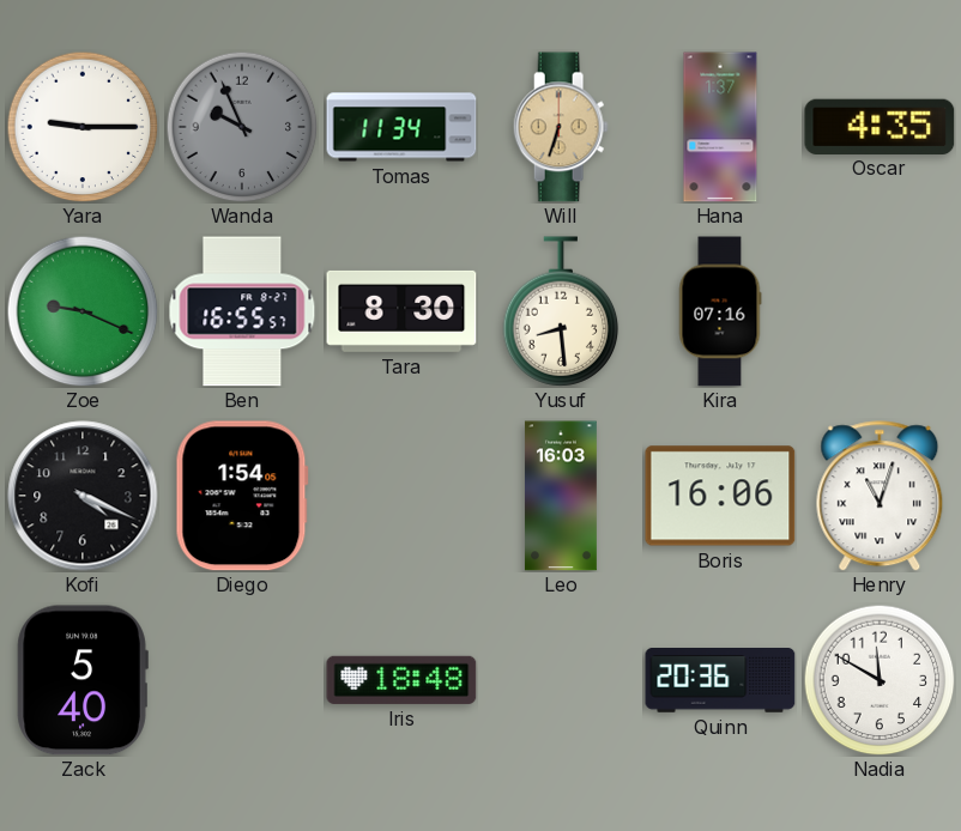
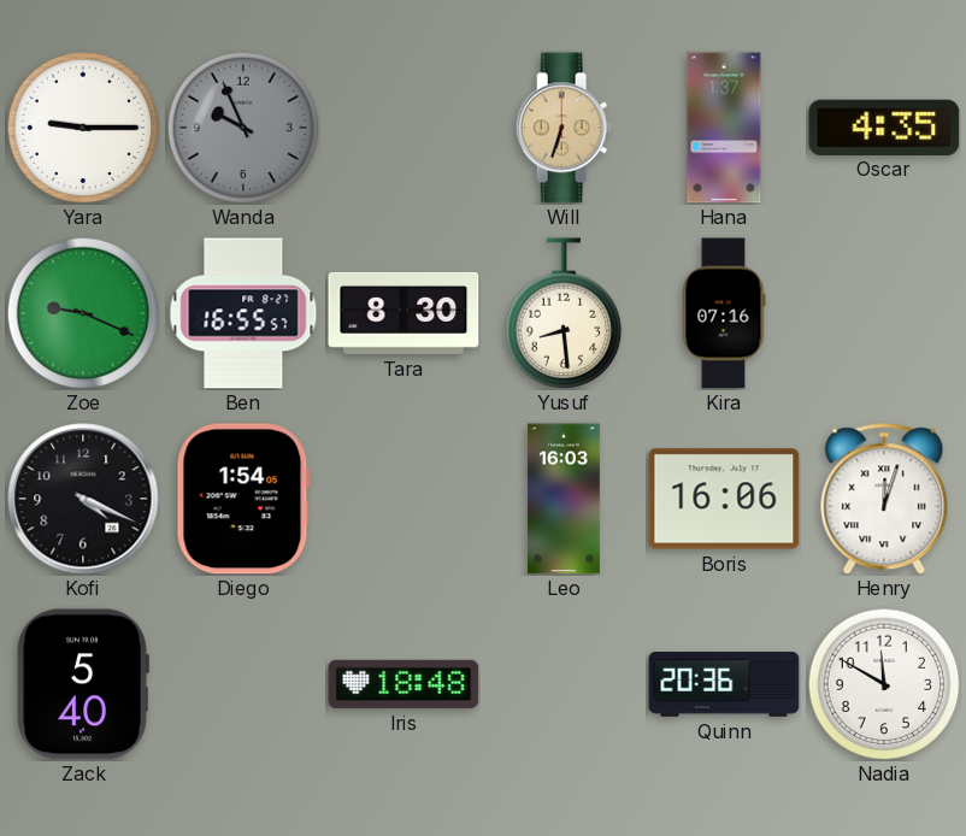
Tomas: 11:34 -> none
Henry: 11:03 -> 12:03
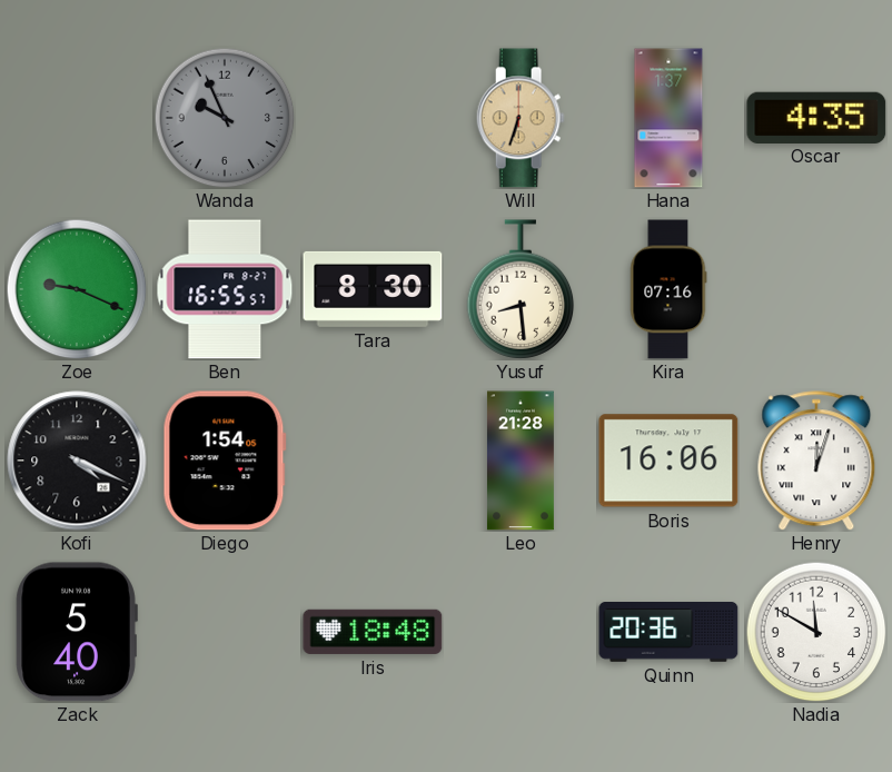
Yara: 9:15 -> none
Leo: 16:03 -> 21:28
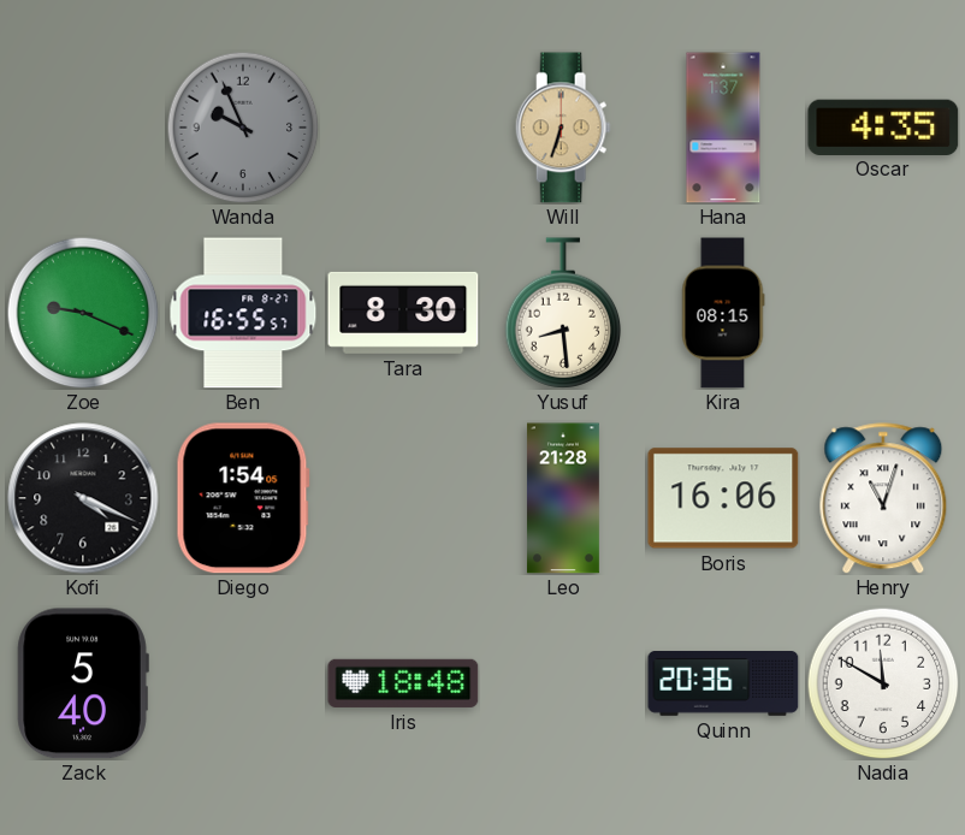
Kira: 07:16 -> 08:15
Henry: 12:03 -> 11:03
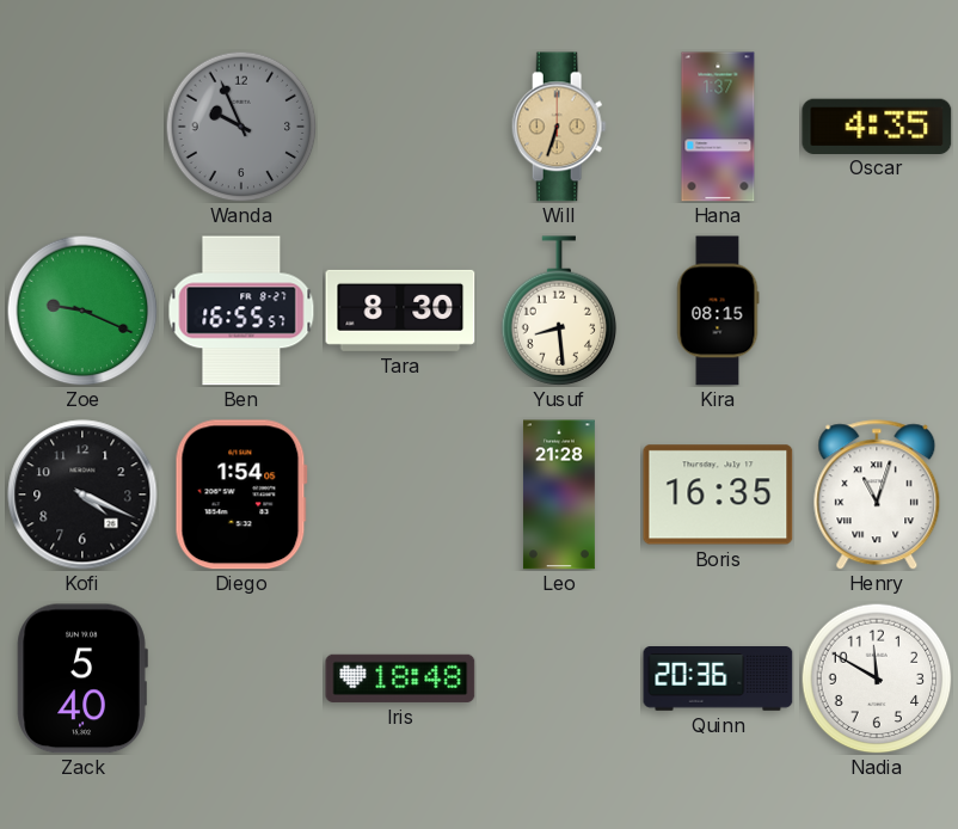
Boris: 16:06 -> 16:35
